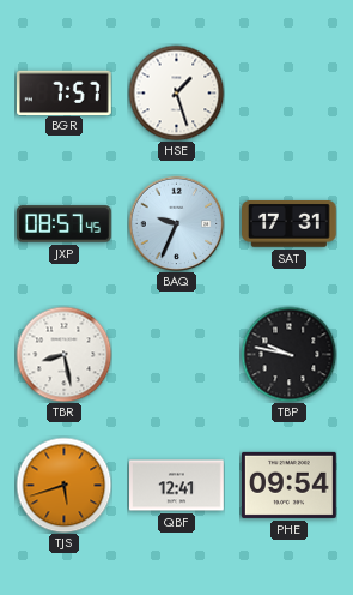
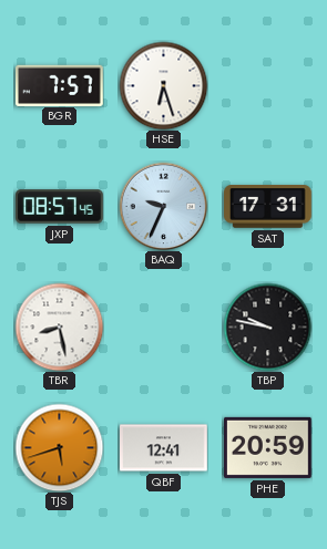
HSE: 1:27 -> 6:27
PHE: 09:54 -> 20:59
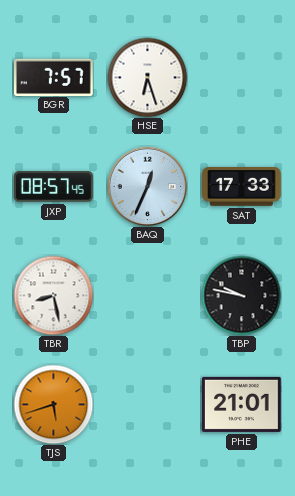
BAQ: 9:34 -> 12:34
SAT: 17:31 -> 17:33
QBF: 12:41 -> none
PHE: 20:59 -> 21:01
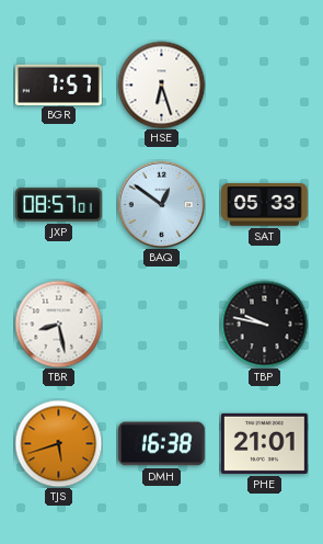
JXP: 08:57:45 -> 08:57:01
BAQ: 12:34 -> 12:51
SAT: 17:33 -> 05:33
DMH: none -> 16:38
